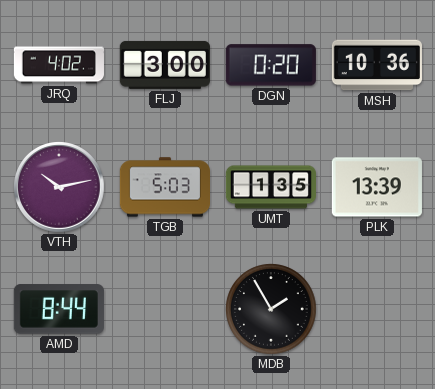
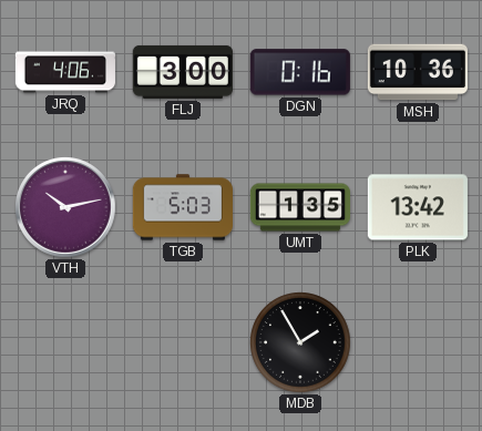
JRQ: 4:02 -> 4:06
DGN: 0:20 -> 0:16
PLK: 13:39 -> 13:42
AMD: 8:44 -> none
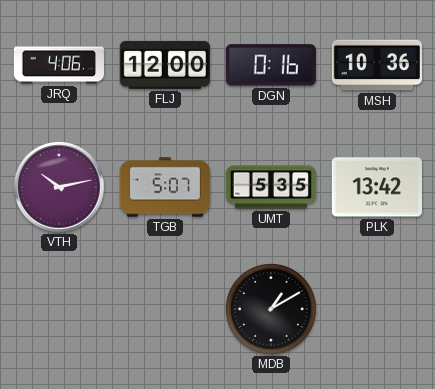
FLJ: 3:00 -> 12:00
TGB: 5:03 -> 5:07
UMT: 1:35 -> 5:35
MDB: 1:55 -> 1:10
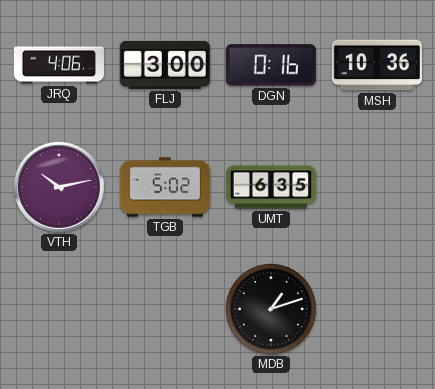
FLJ: 12:00 -> 3:00
TGB: 5:07 -> 5:02
UMT: 5:35 -> 6:35
PLK: 13:42 -> none
MDB: 1:10 -> 1:12
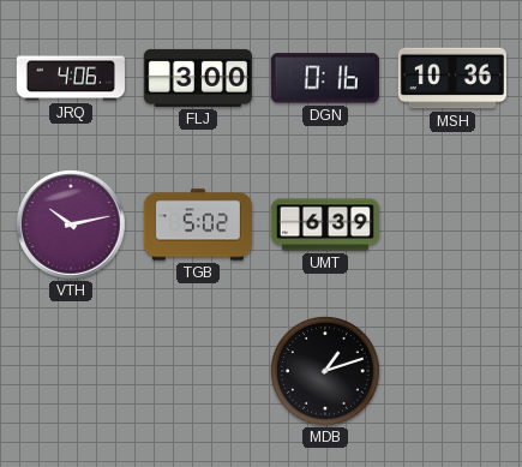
UMT: 6:35 -> 6:39
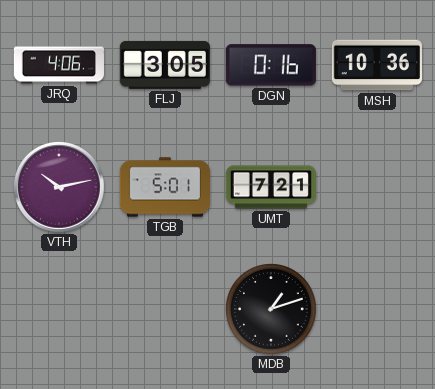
FLJ: 3:00 -> 3:05
TGB: 5:02 -> 5:01
UMT: 6:39 -> 7:21
